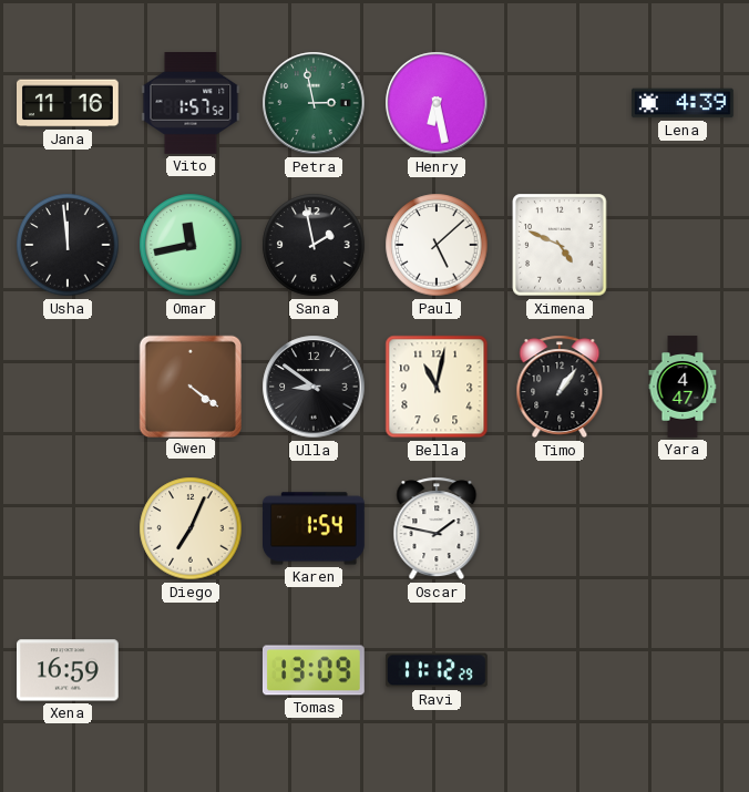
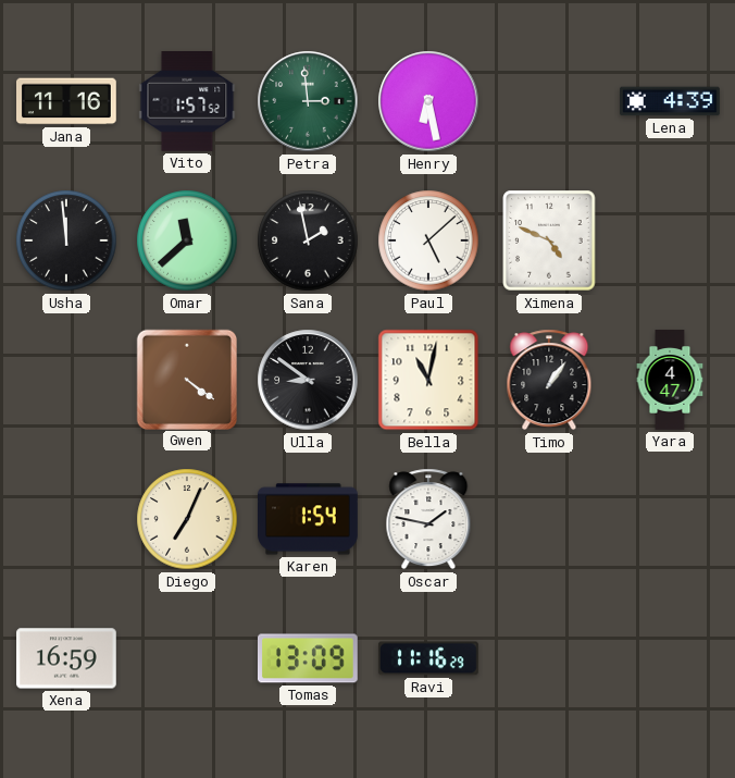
Petra: 2:58 -> 2:59
Omar: 11:43 -> 11:38
Ravi: 11:12 -> 11:16
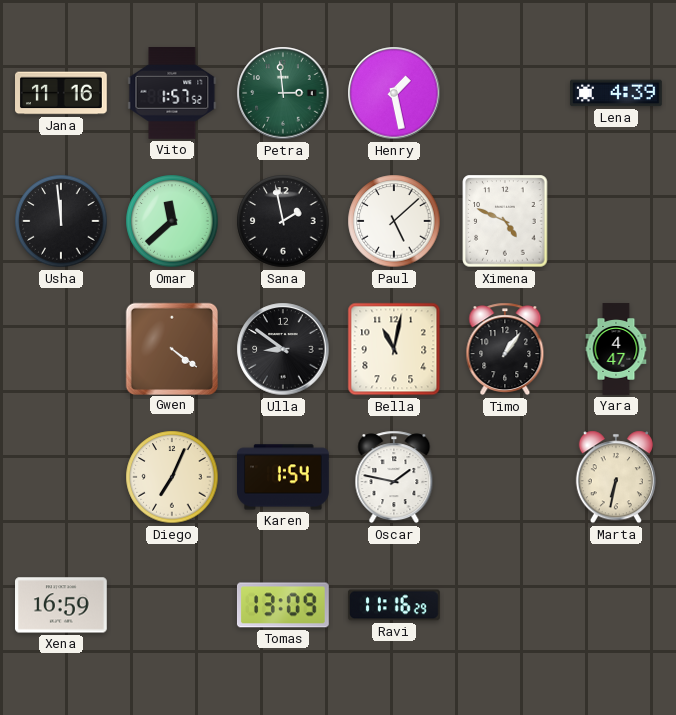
Henry: 6:28 -> 1:28
Marta: none -> 6:32
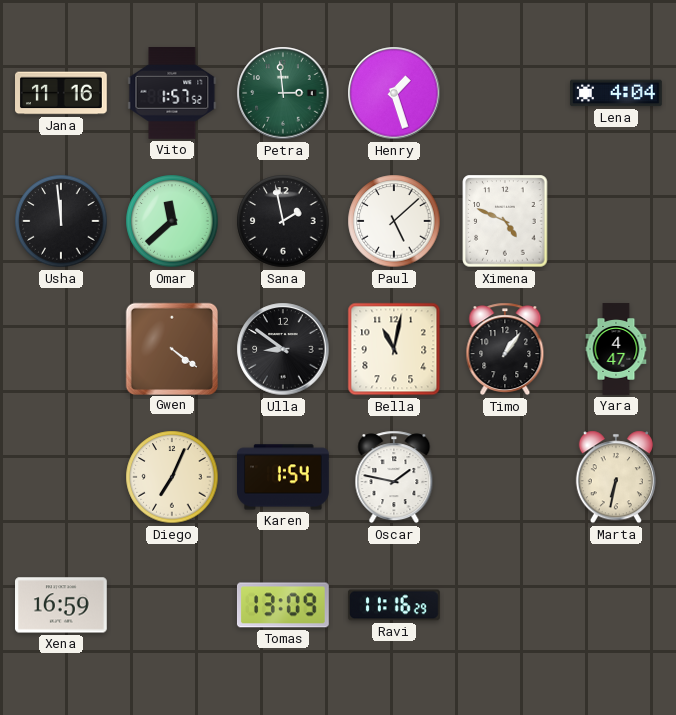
Henry: 1:28 -> 1:27
Lena: 4:39 -> 4:04
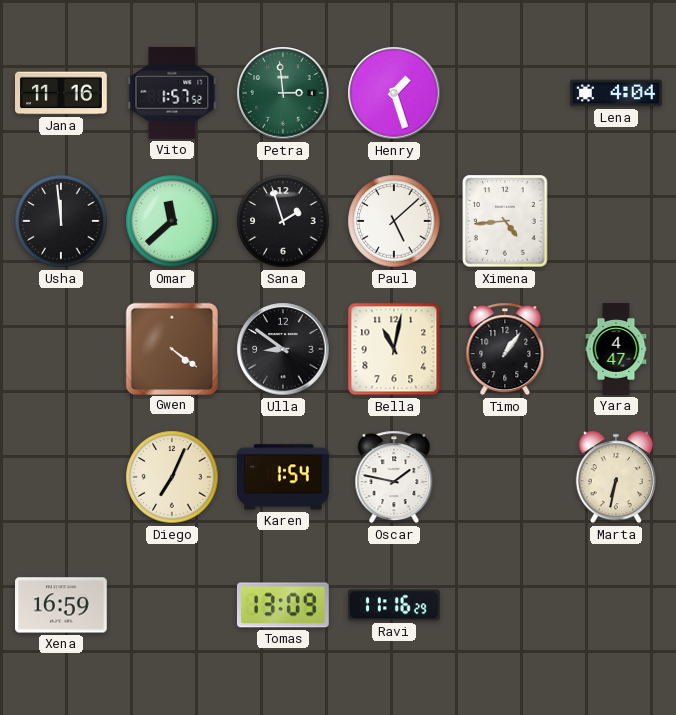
Sana: 1:58 -> 1:57
Ximena: 4:49 -> 4:44
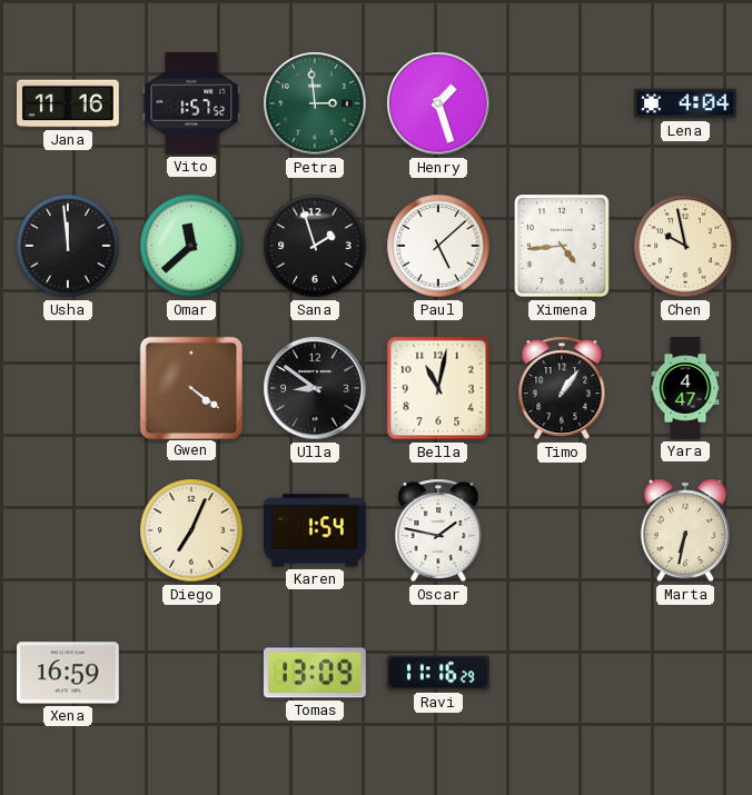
Chen: none -> 9:58
